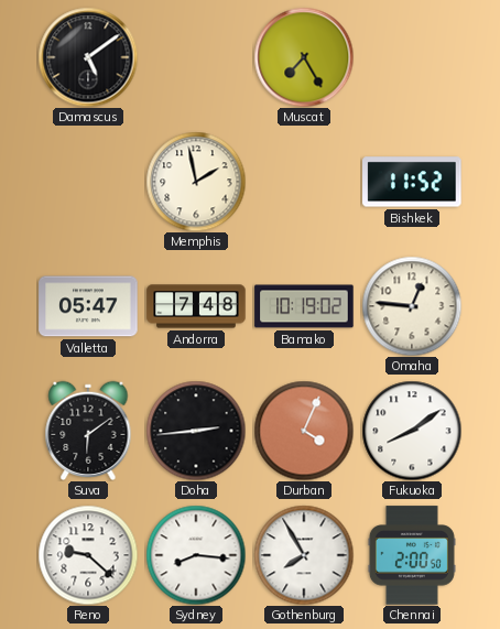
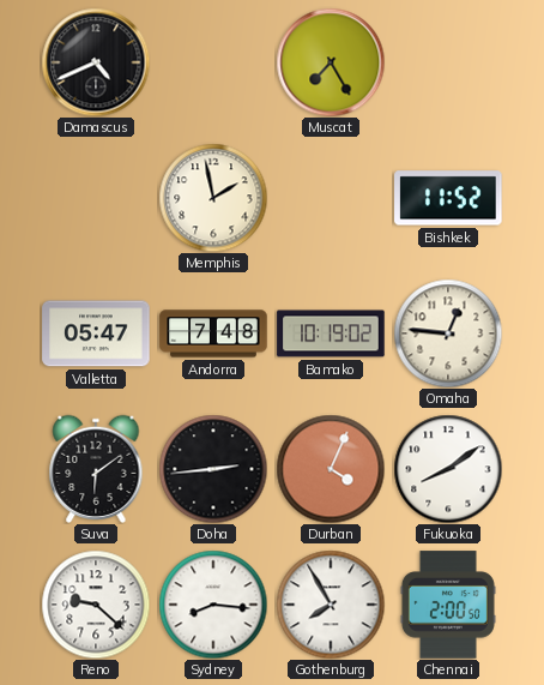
Damascus: 5:09 -> 4:41
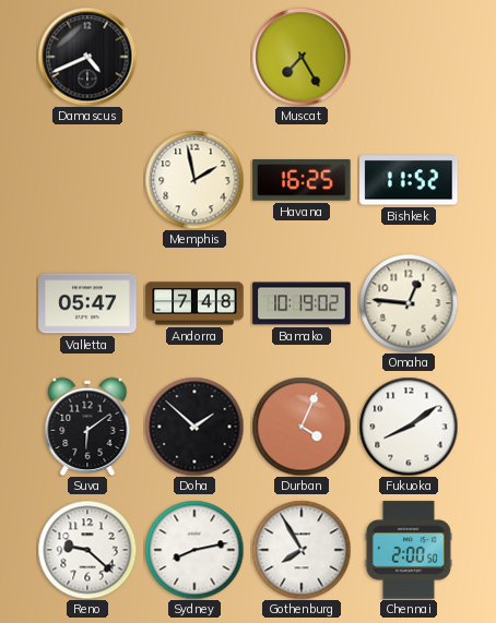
Havana: none -> 16:25
Doha: 2:44 -> 1:52
Sydney: 8:16 -> 8:13
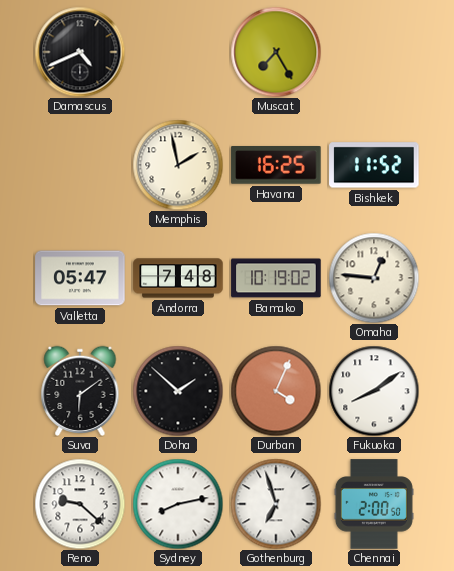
Gothenburg: 7:55 -> 6:57
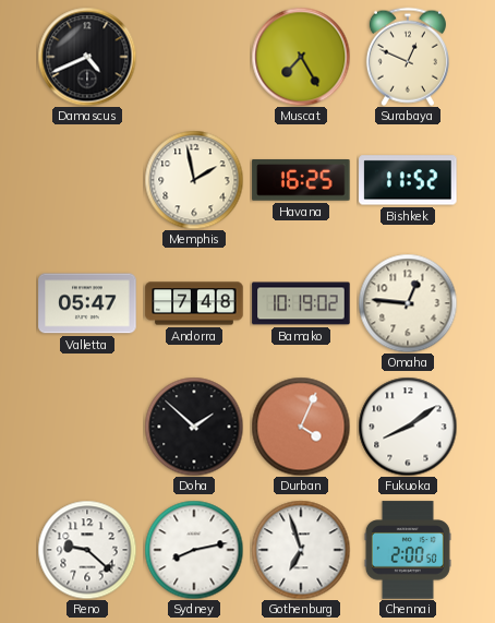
Surabaya: none -> 12:49
Suva: 6:09 -> none
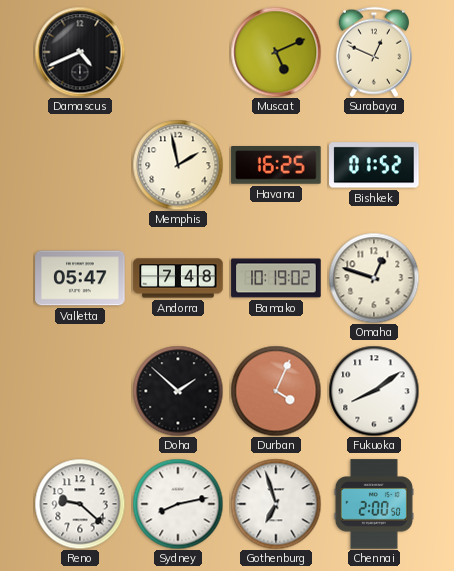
Muscat: 7:25 -> 5:11
Bishkek: 11:52 -> 01:52
Omaha: 12:46 -> 12:48
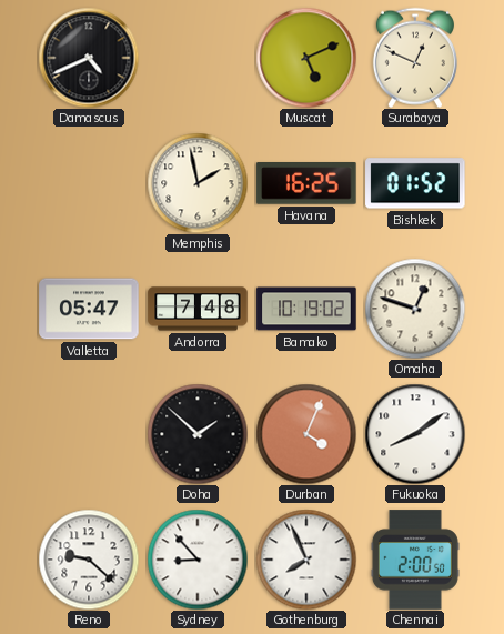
Sydney: 8:13 -> 8:53
Gothenburg: 6:57 -> 7:56
